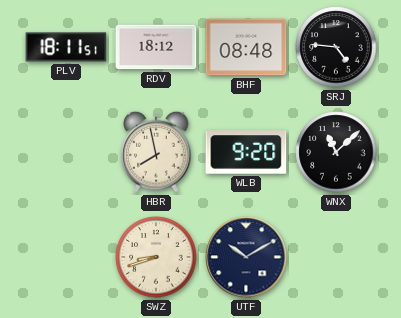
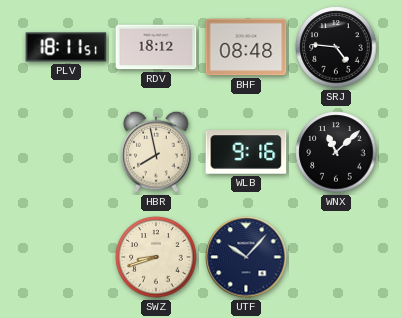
WLB: 9:20 -> 9:16
UTF: 10:10 -> 10:07
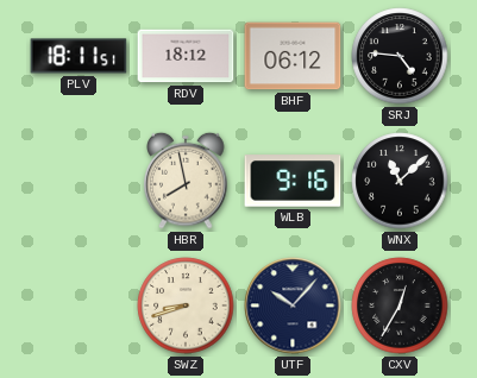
BHF: 08:48 -> 06:12
CXV: none -> 12:35
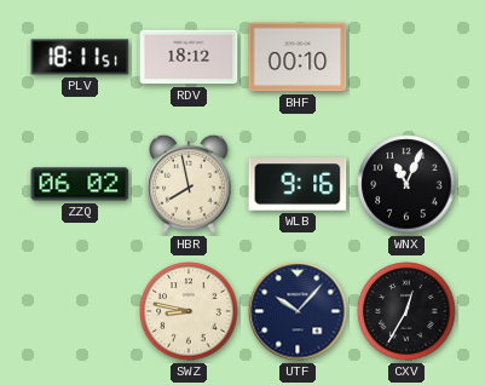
BHF: 06:12 -> 00:10
SRJ: 4:46 -> none
ZZQ: none -> 06:02
WNX: 11:08 -> 11:04
SWZ: 8:42 -> 8:47
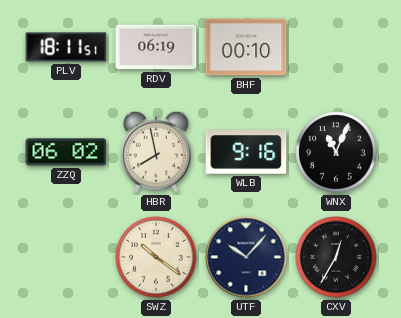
RDV: 18:12 -> 06:19
SWZ: 8:47 -> 10:21
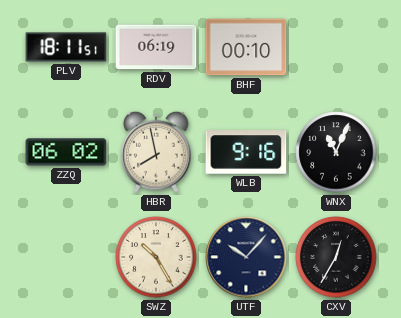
SWZ: 10:21 -> 10:25
